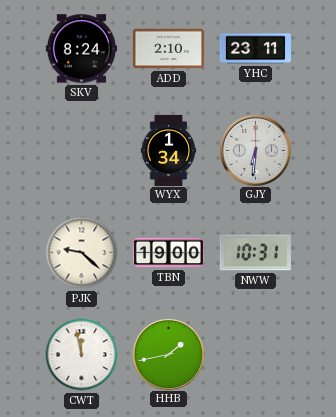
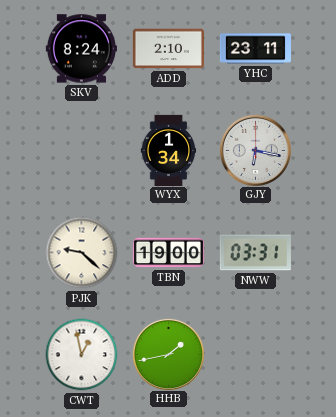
GJY: 6:31 -> 6:17
NWW: 10:31 -> 03:31
CWT: 11:58 -> 12:58
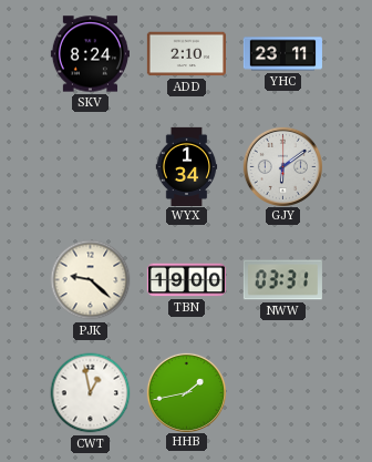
GJY: 6:17 -> 6:09
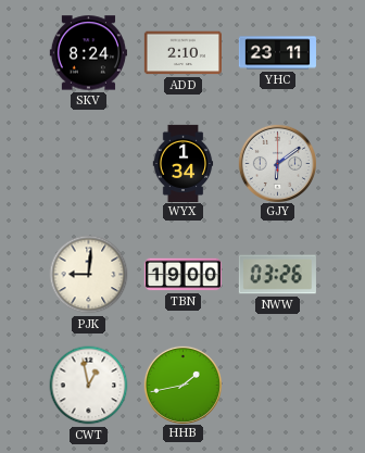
PJK: 9:22 -> 9:01
NWW: 03:31 -> 03:26
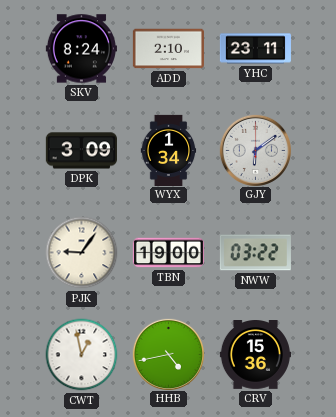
DPK: none -> 3:09
PJK: 9:01 -> 9:06
NWW: 03:26 -> 03:22
HHB: 1:43 -> 4:43
CRV: none -> 15:36
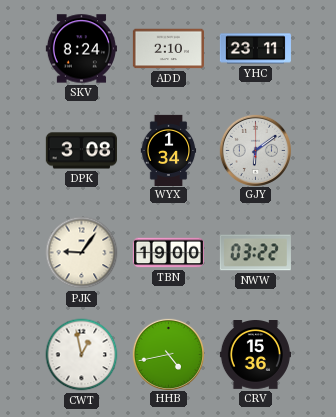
DPK: 3:09 -> 3:08
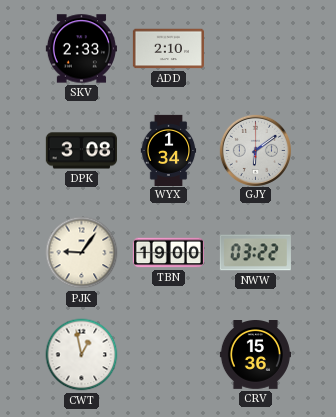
SKV: 8:24 -> 2:33
YHC: 23:11 -> none
HHB: 4:43 -> none
